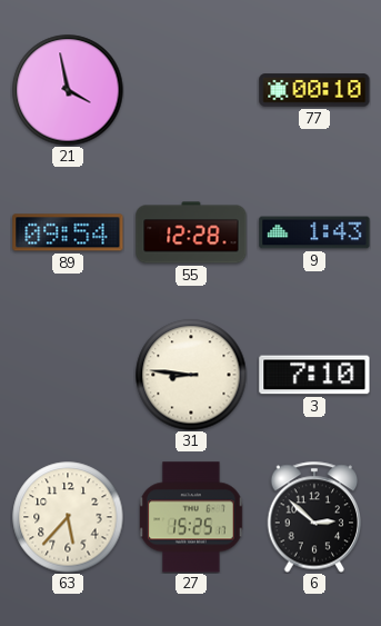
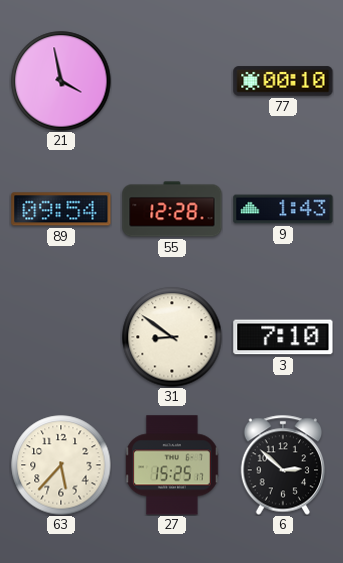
31: 8:46 -> 8:51
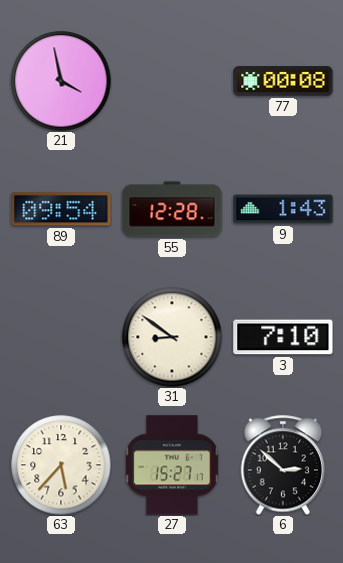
77: 00:10 -> 00:08
27: 15:25 -> 15:27
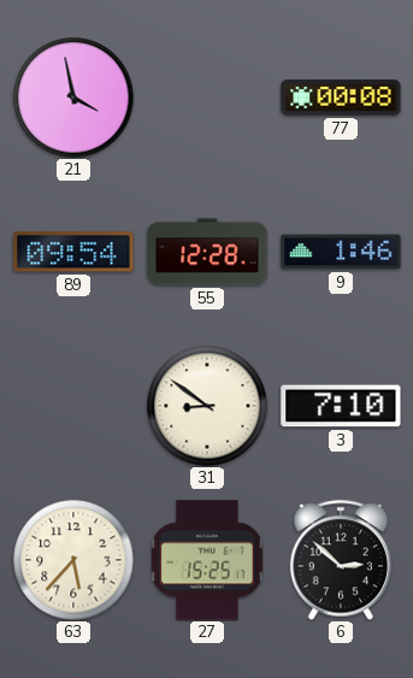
9: 1:43 -> 1:46
27: 15:27 -> 15:25
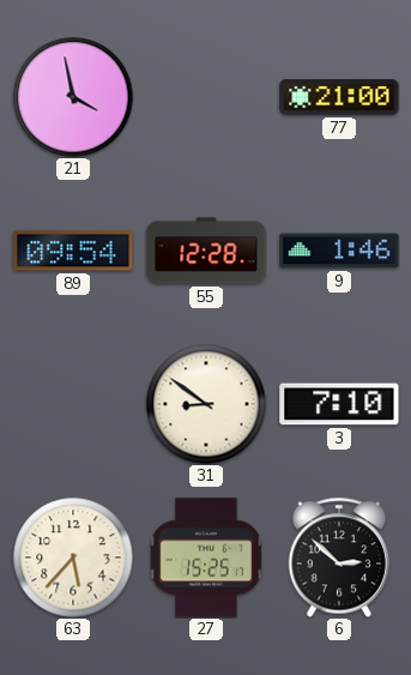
77: 00:08 -> 21:00
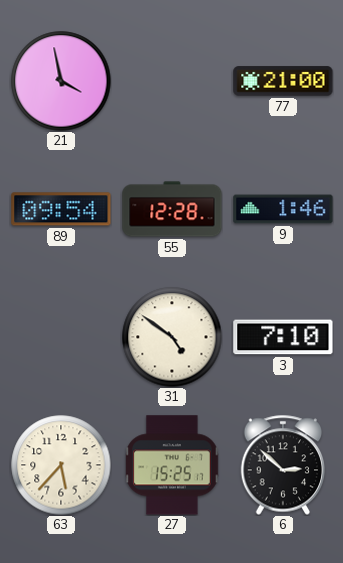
31: 8:51 -> 4:51
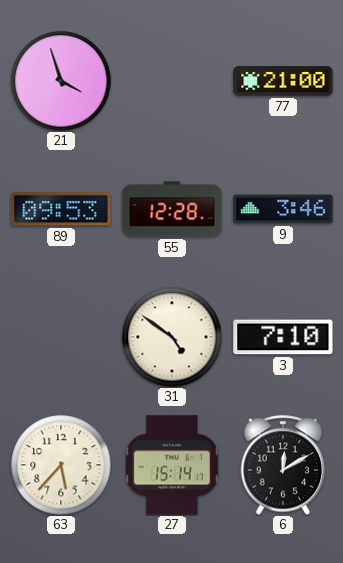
21: 3:58 -> 3:57
89: 09:54 -> 09:53
9: 1:46 -> 3:46
27: 15:25 -> 15:14
6: 2:52 -> 12:10
